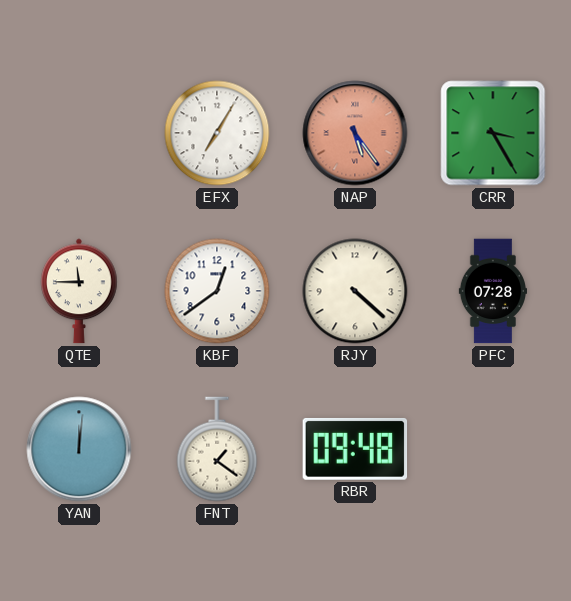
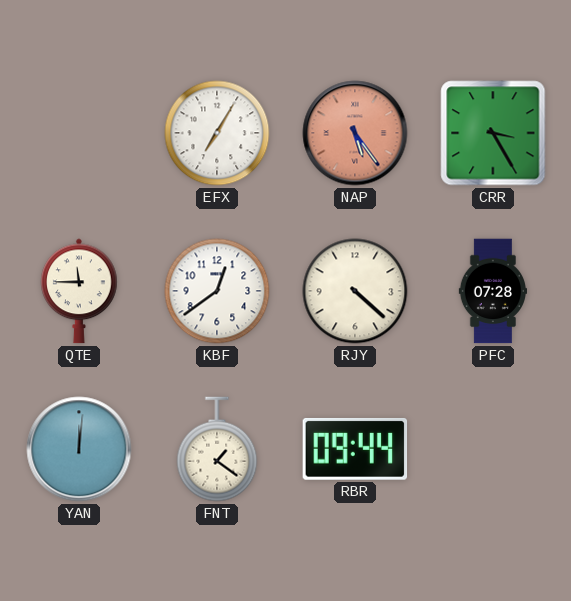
RBR: 09:48 -> 09:44
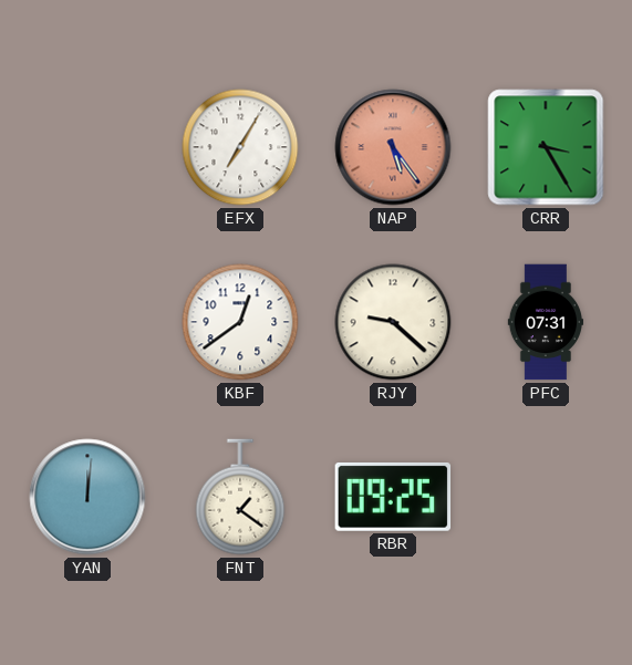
QTE: 11:45 -> none
RJY: 4:22 -> 9:22
PFC: 07:28 -> 07:31
RBR: 09:44 -> 09:25
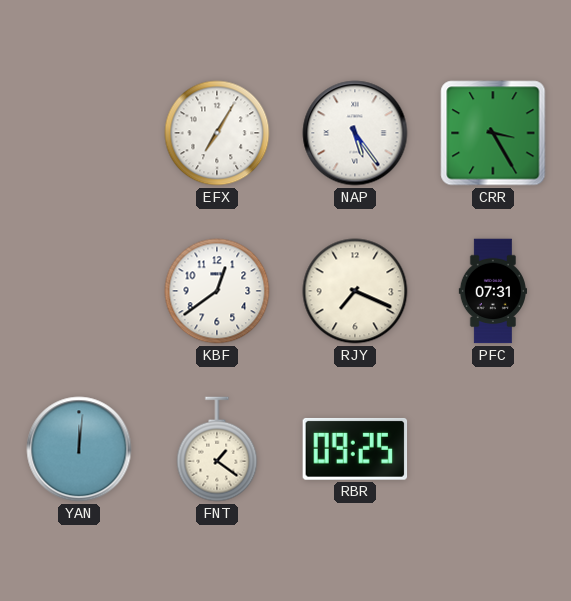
NAP dial: salmon -> white
RJY: 9:22 -> 7:19
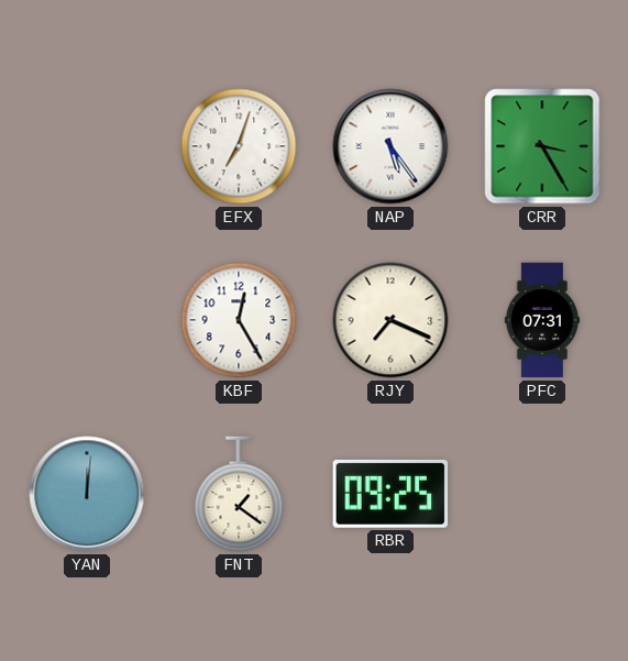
EFX: 7:05 -> 7:03
KBF: 12:39 -> 12:25
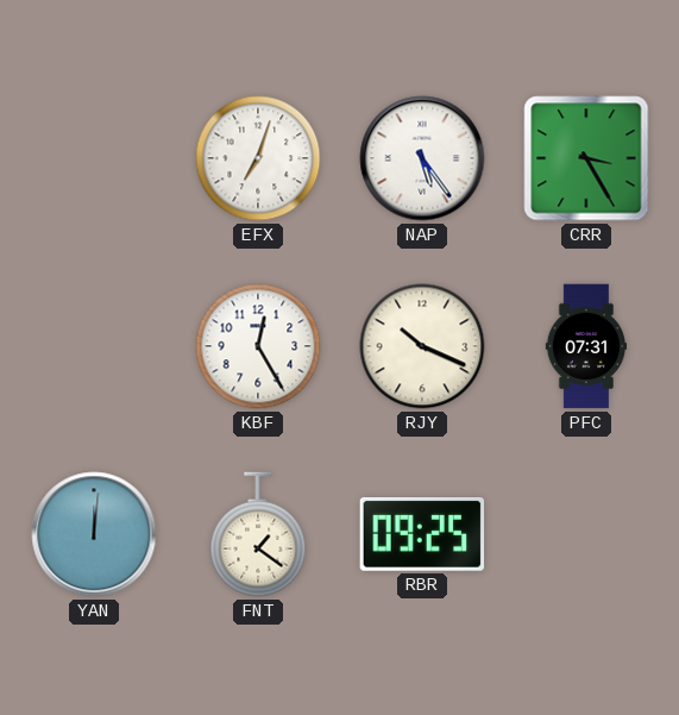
RJY: 7:19 -> 10:19
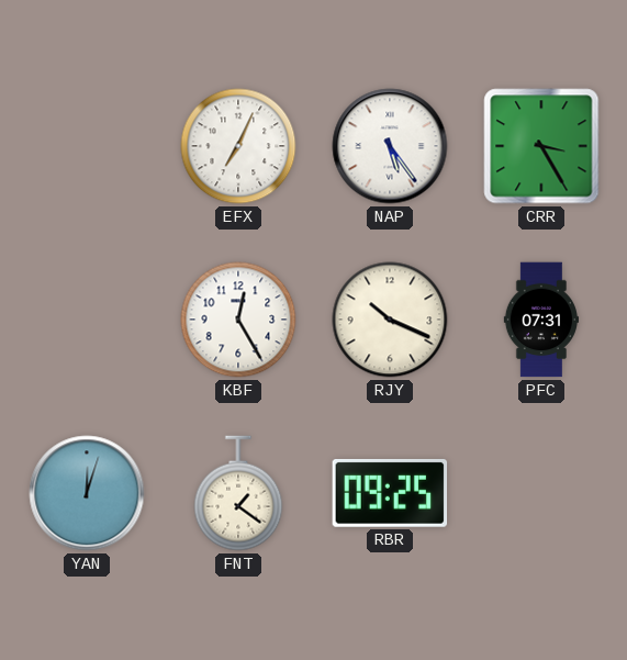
EFX: 7:03 -> 7:04
YAN: 12:01 -> 12:03
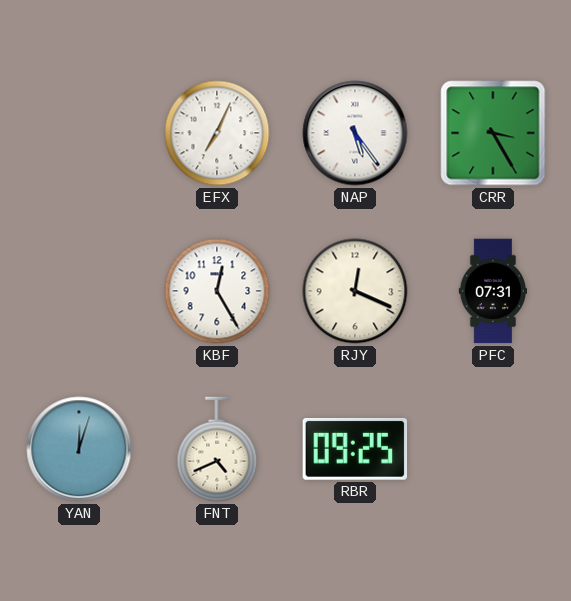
RJY: 10:19 -> 12:19
FNT: 1:21 -> 4:41
